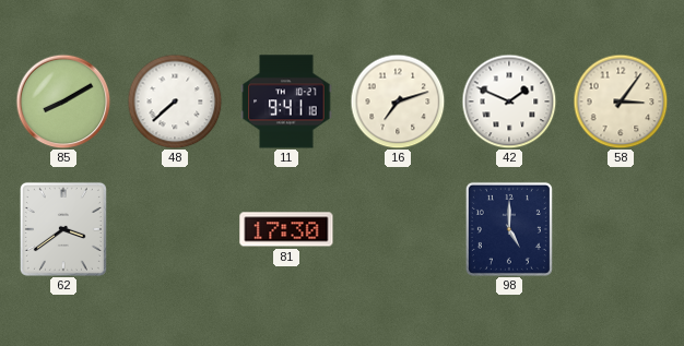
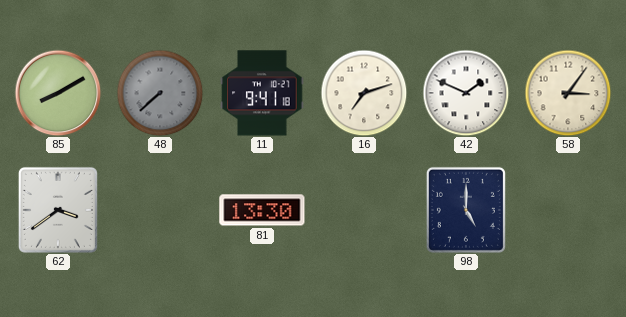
48 dial: white -> grey
81: 17:30 -> 13:30
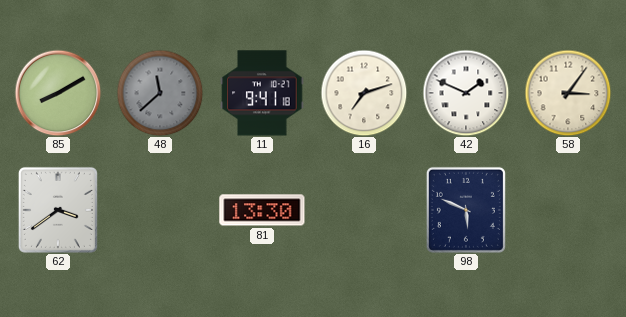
48: 7:38 -> 11:38
98: 5:00 -> 5:49
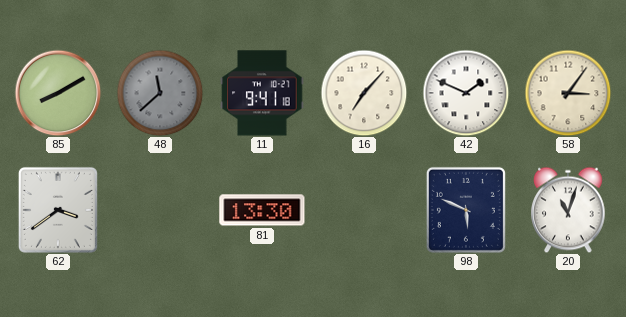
16: 7:12 -> 7:07
20: none -> 11:03
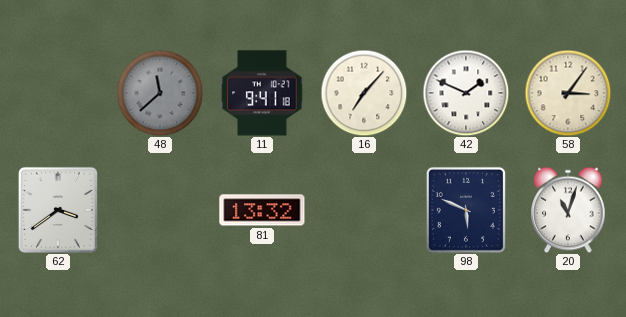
85: 8:10 -> none
81: 13:30 -> 13:32
